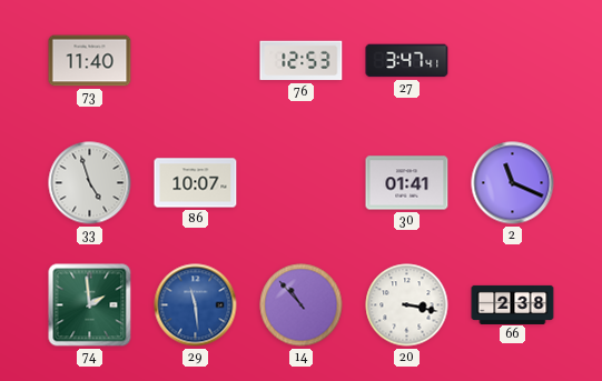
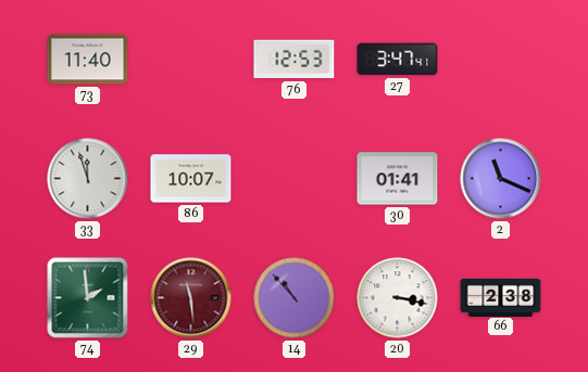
33: 4:57 -> 11:57
29 dial: blue -> burgundy
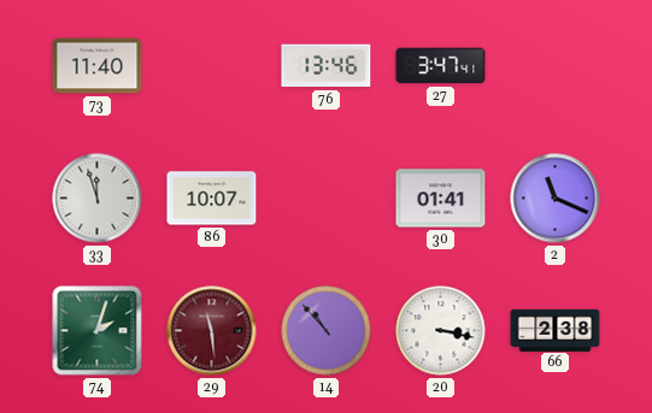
76: 12:53 -> 13:46
74: 1:59 -> 2:03
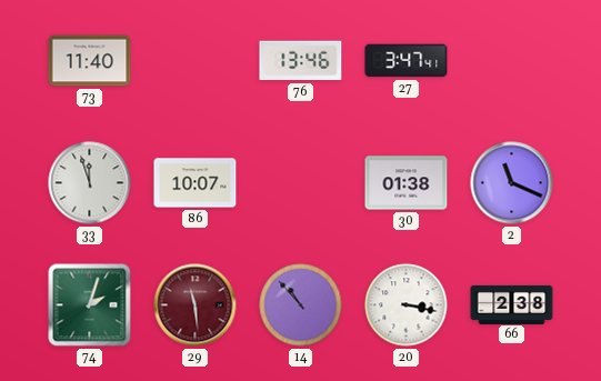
30: 01:41 -> 01:38
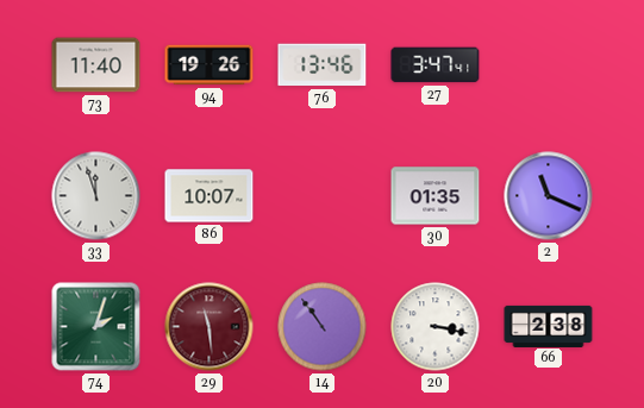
94: none -> 19:26
30: 01:38 -> 01:35
14: 10:53 -> 10:54
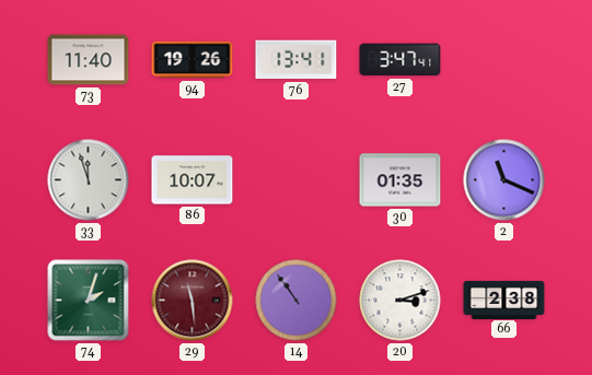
76: 13:46 -> 13:41
20: 3:17 -> 3:12
